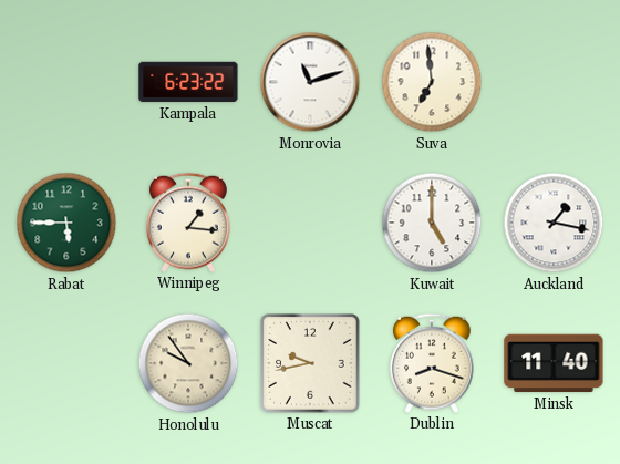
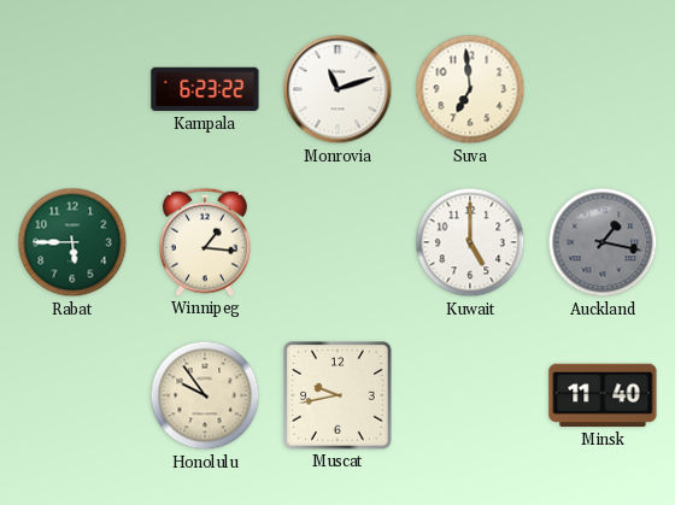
Auckland dial: white -> grey
Dublin: 8:18 -> none
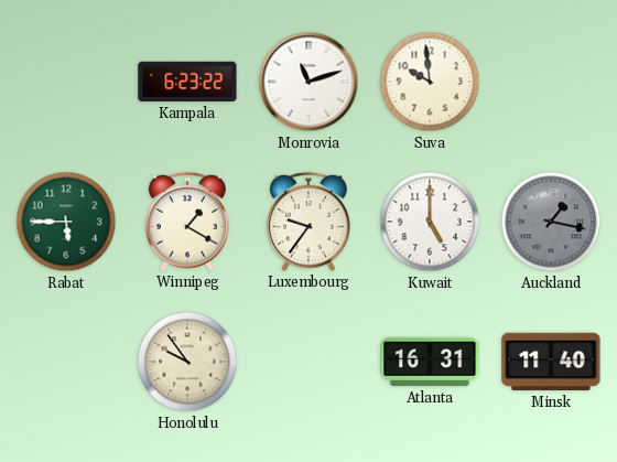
Suva: 6:59 -> 9:59
Winnipeg: 1:16 -> 1:20
Luxembourg: none -> 9:36
Muscat: 9:43 -> none
Atlanta: none -> 16:31
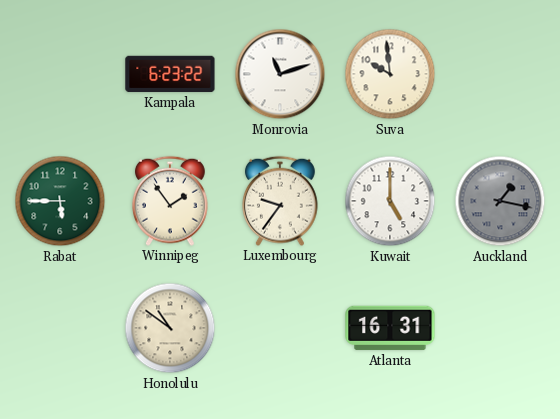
Winnipeg: 1:20 -> 1:54
Honolulu: 9:54 -> 10:51
Minsk: 11:40 -> none
